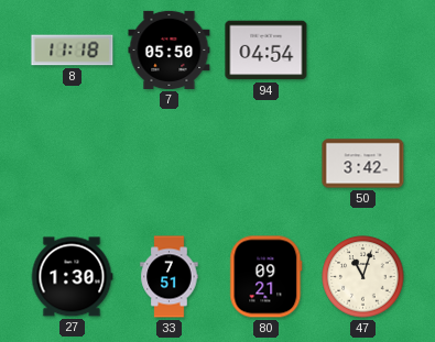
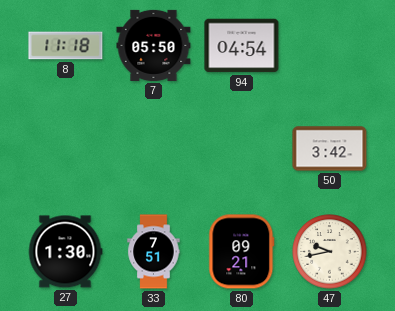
47: 11:03 -> 9:43
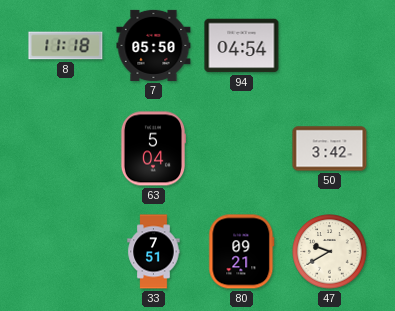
63: none -> 5:04
27: 1:30 -> none
47: 9:43 -> 9:40
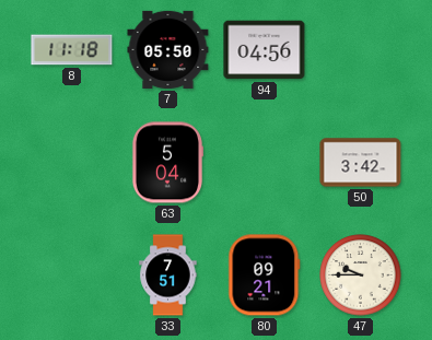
94: 04:54 -> 04:56
47: 9:40 -> 9:45
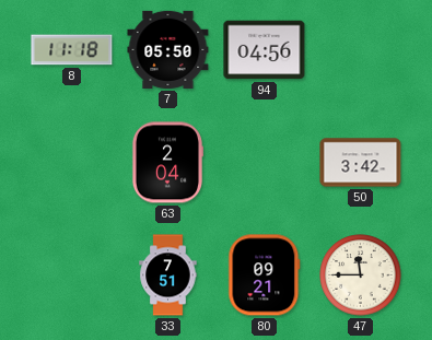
63: 5:04 -> 2:04
47: 9:45 -> 11:45
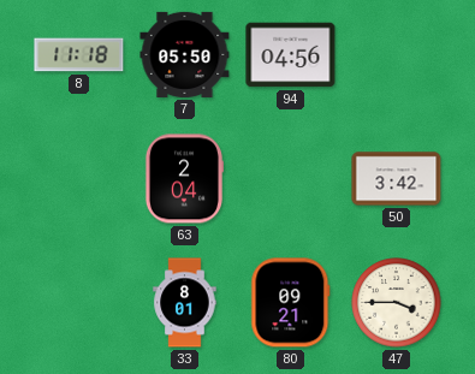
33: 7:51 -> 8:01
47: 11:45 -> 3:45
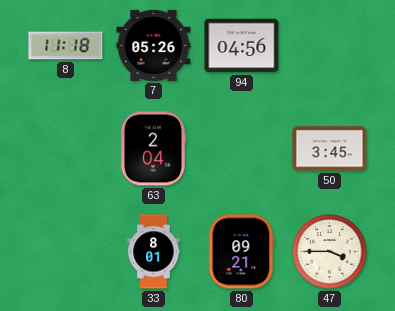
7: 05:50 -> 05:26
50: 3:42 -> 3:45
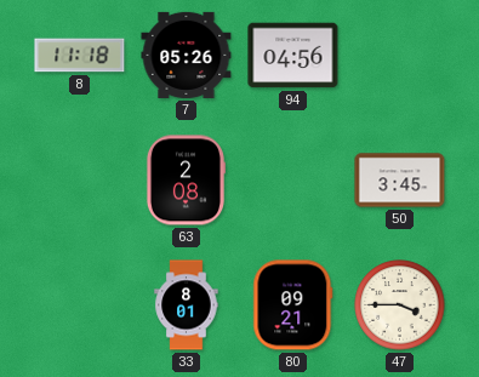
63: 2:04 -> 2:08
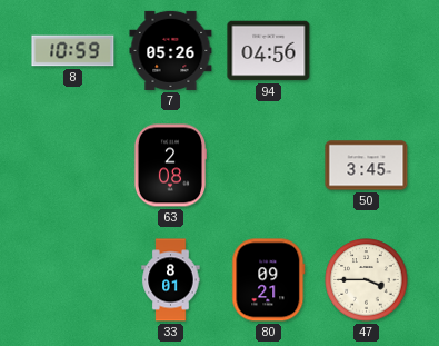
8: 11:18 -> 10:59
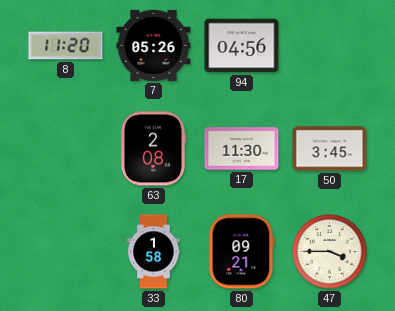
8: 10:59 -> 11:20
17: none -> 11:30
33: 8:01 -> 1:58
